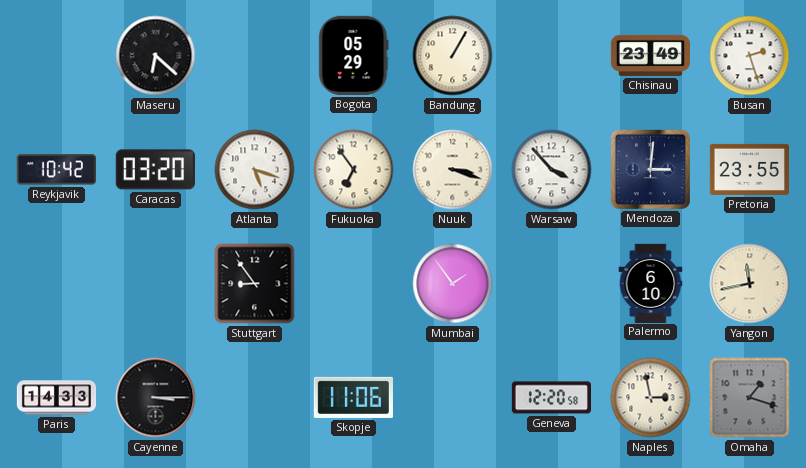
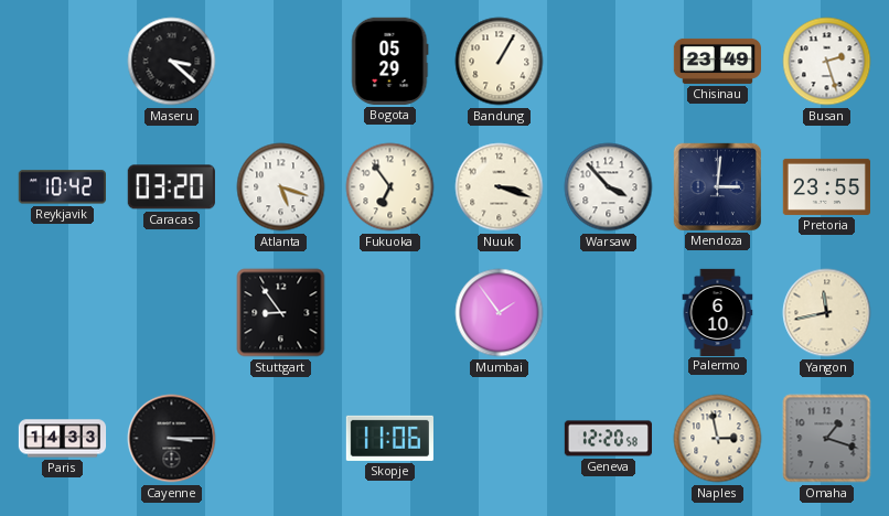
Maseru: 6:22 -> 3:22
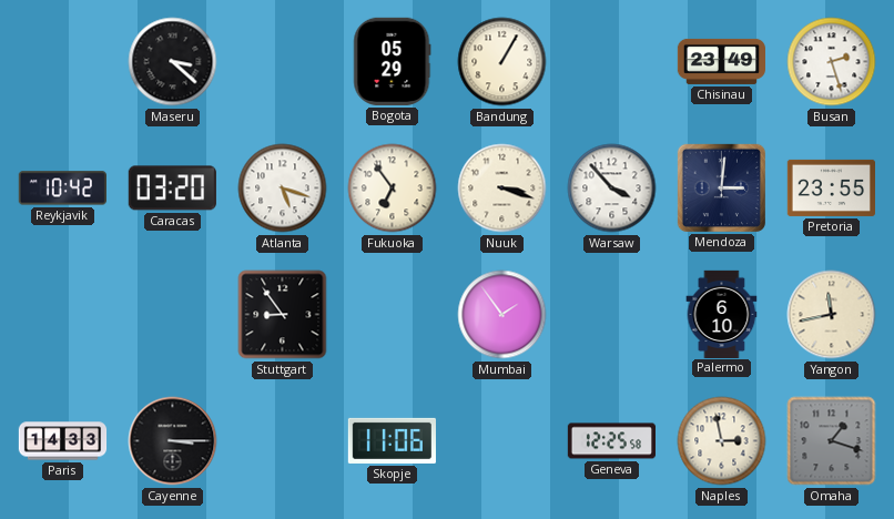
Geneva: 12:20 -> 12:25
